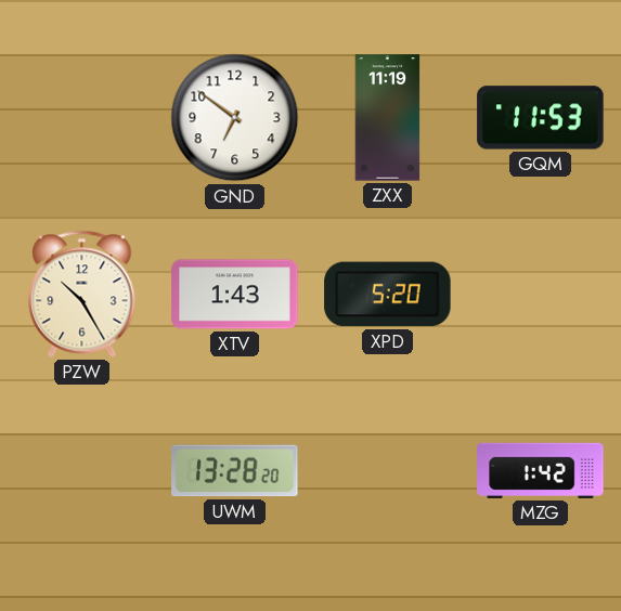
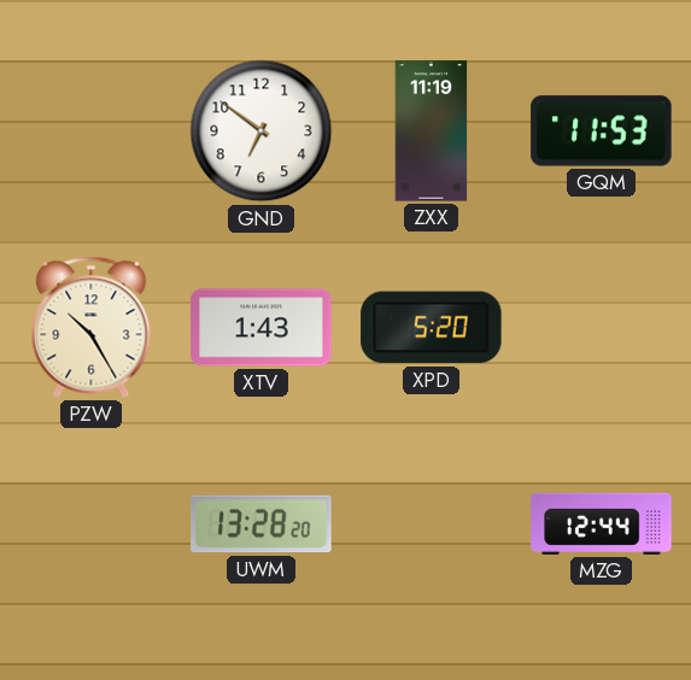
MZG: 1:42 -> 12:44
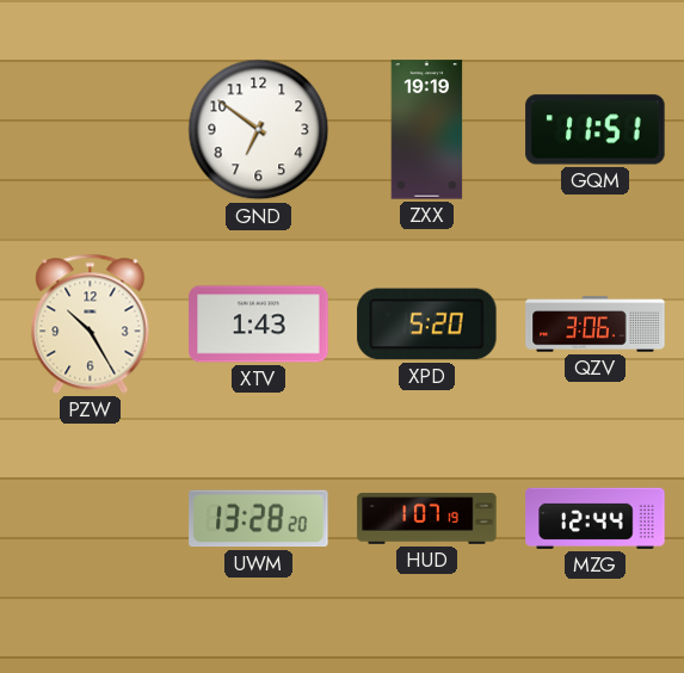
ZXX: 11:19 -> 19:19
GQM: 11:53 -> 11:51
QZV: none -> 3:06
HUD: none -> 1:07
